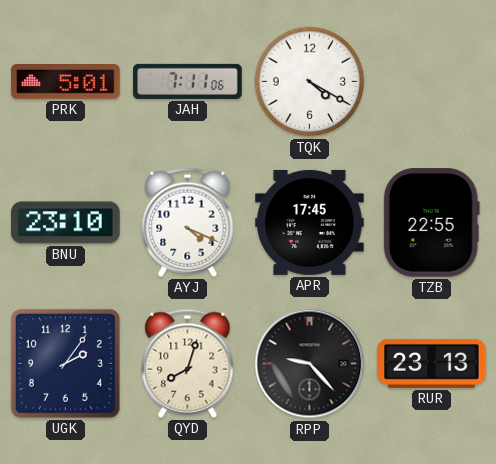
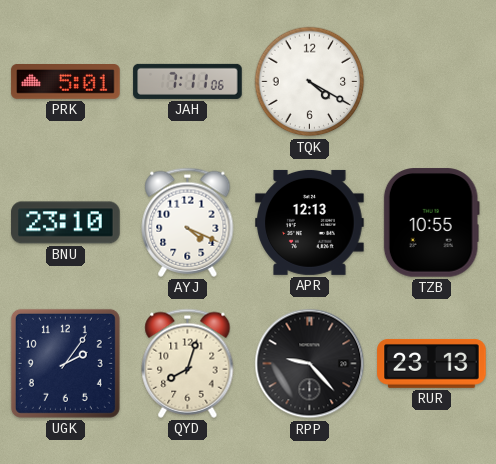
APR: 17:45 -> 12:13
TZB: 22:55 -> 10:55
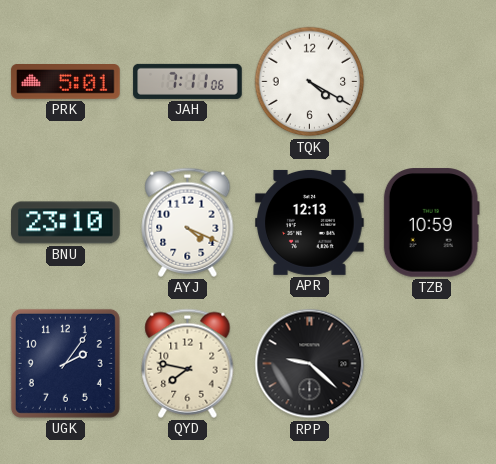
TZB: 10:55 -> 10:59
QYD: 8:03 -> 7:47
RPP: 9:23 -> 9:22
RUR: 23:13 -> none
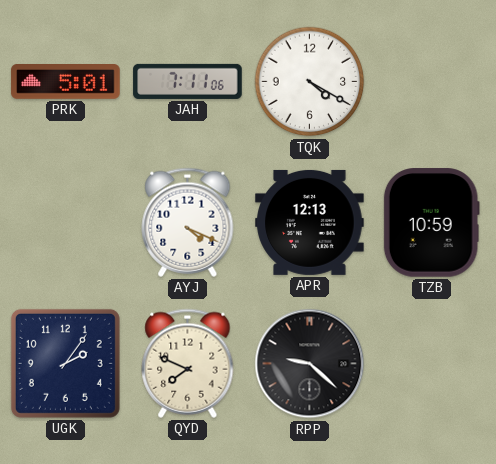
BNU: 23:10 -> none
QYD: 7:47 -> 7:49
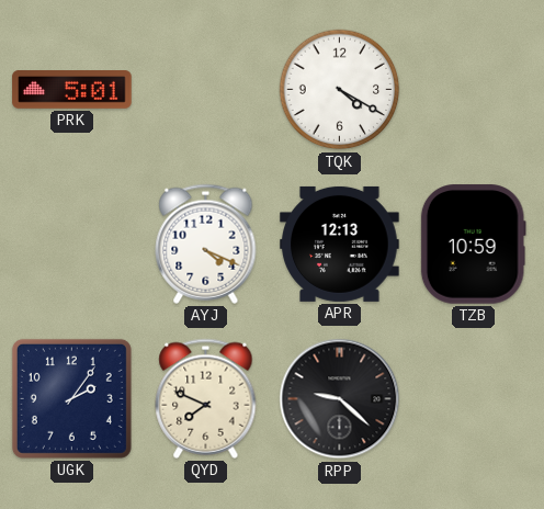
JAH: 7:11 -> none
